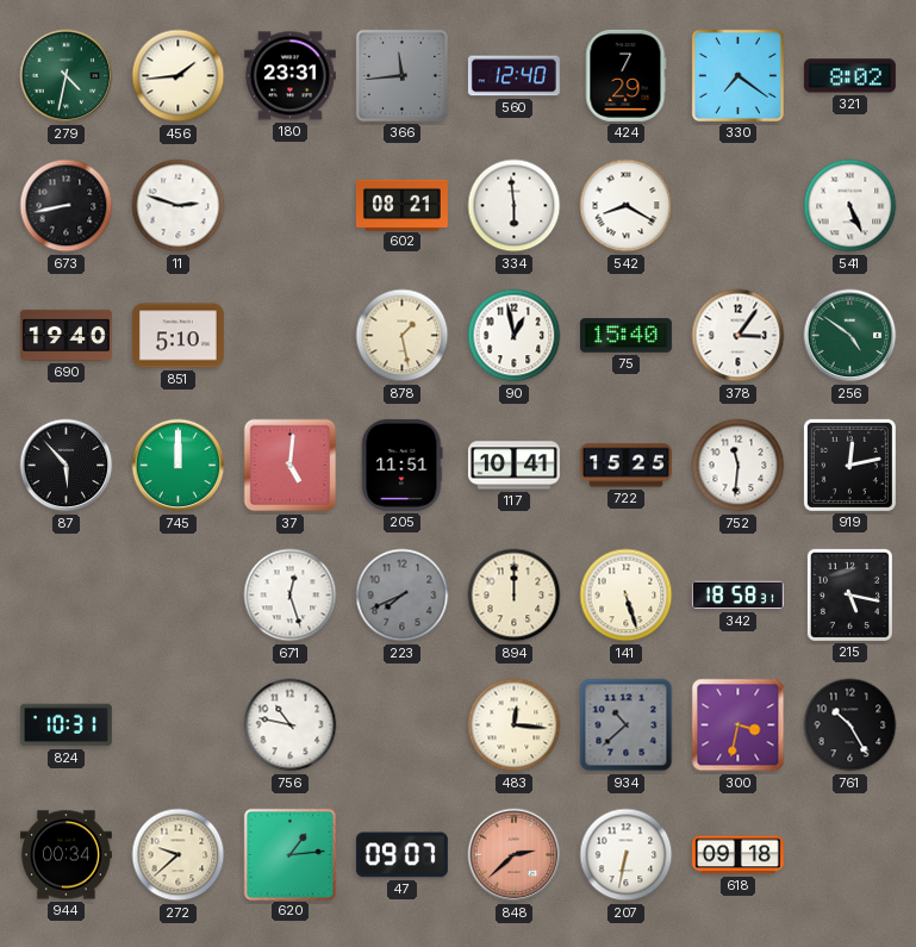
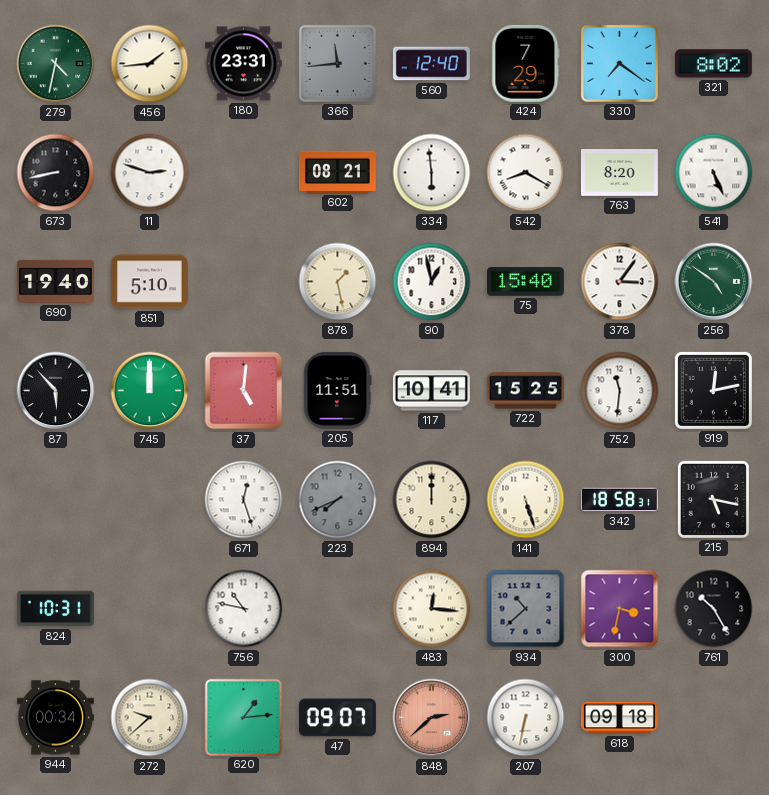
763: none -> 8:20
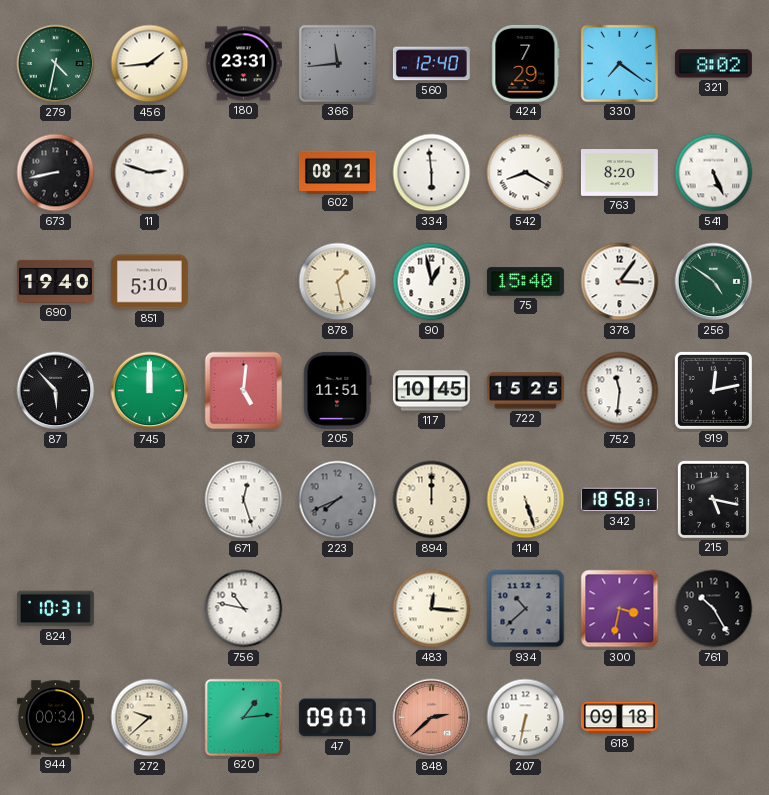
117: 10:41 -> 10:45
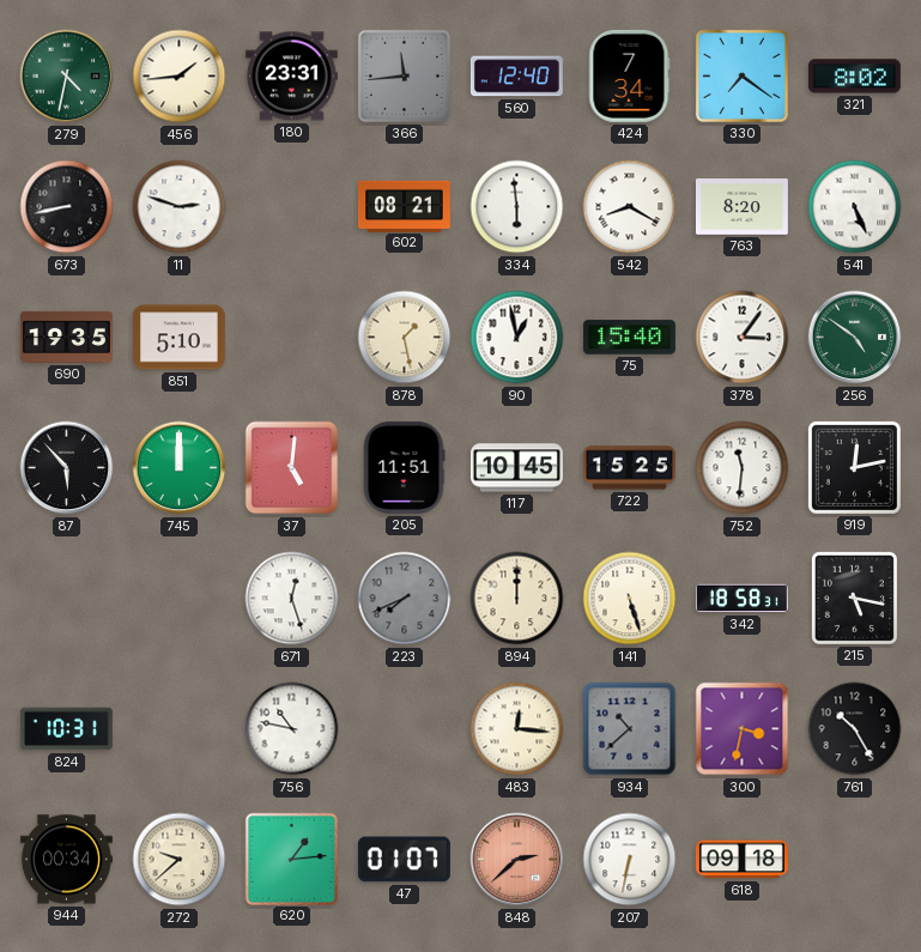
424: 7:29 -> 7:34
690: 19:40 -> 19:35
47: 09:07 -> 01:07
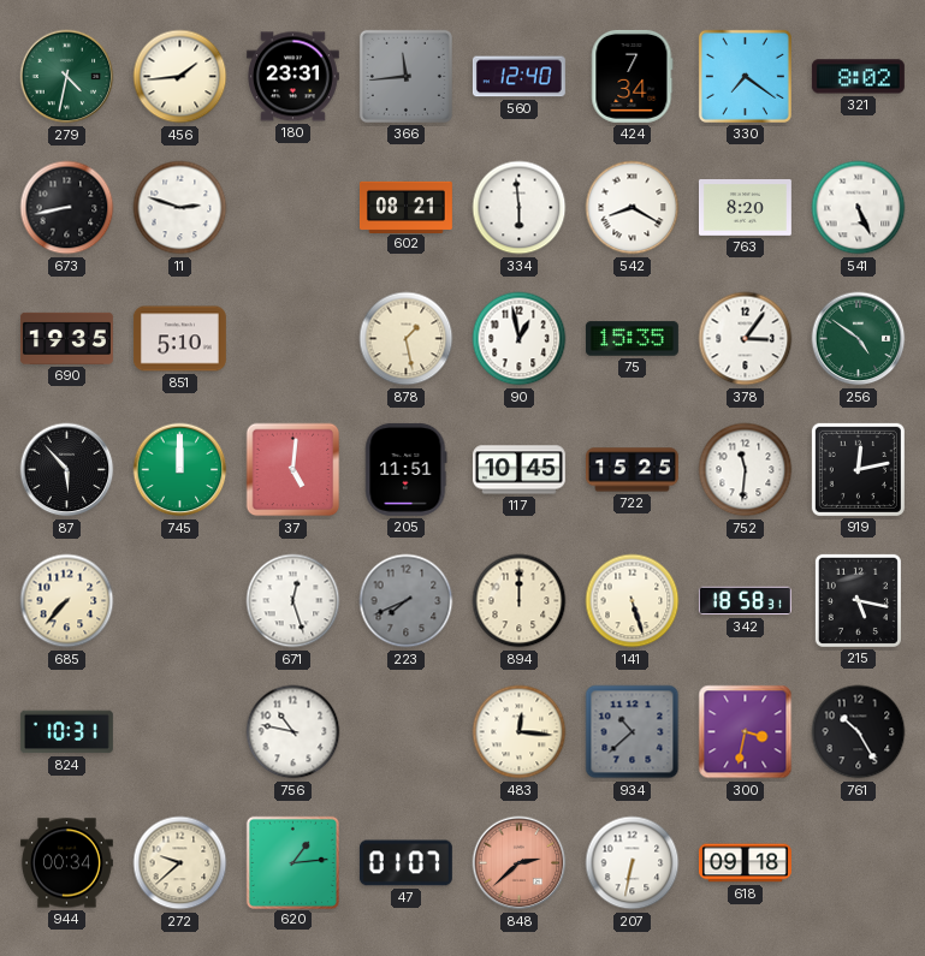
75: 15:40 -> 15:35
685: none -> 7:37
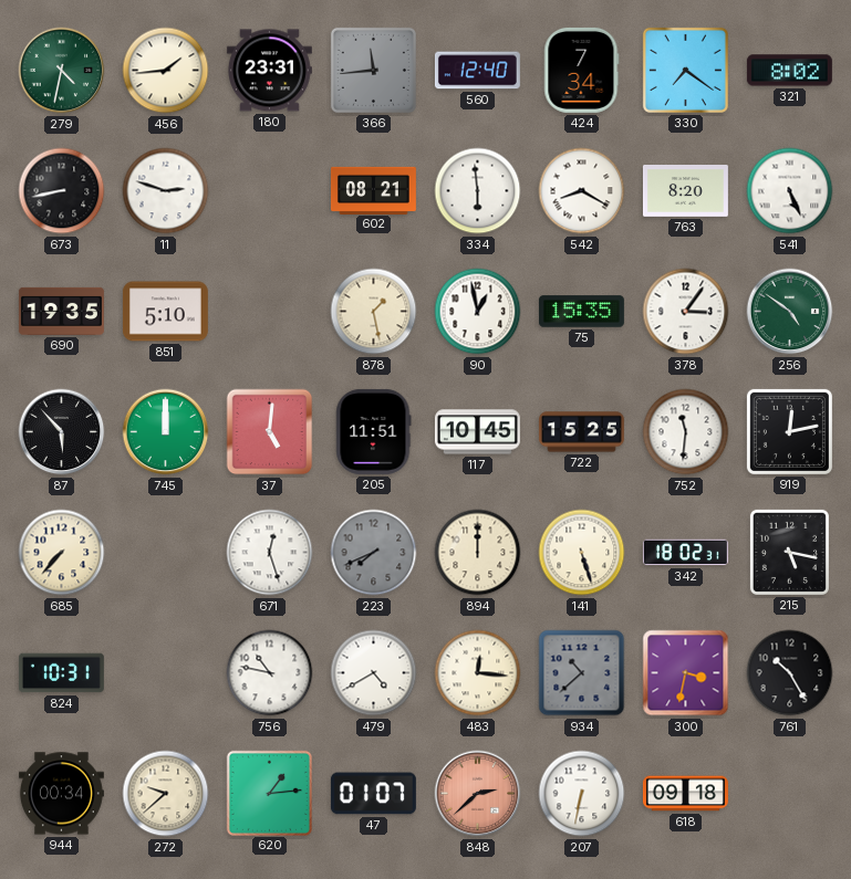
342: 18:58 -> 18:02
479: none -> 4:40
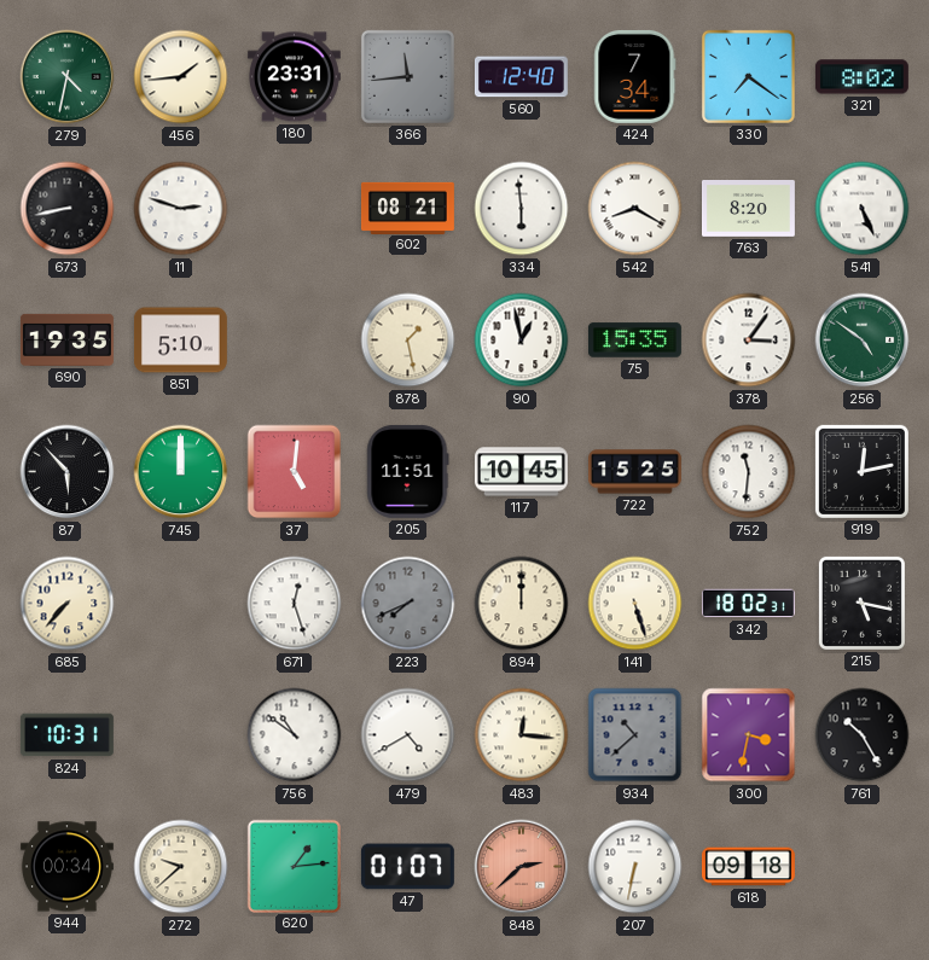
756: 10:47 -> 10:51
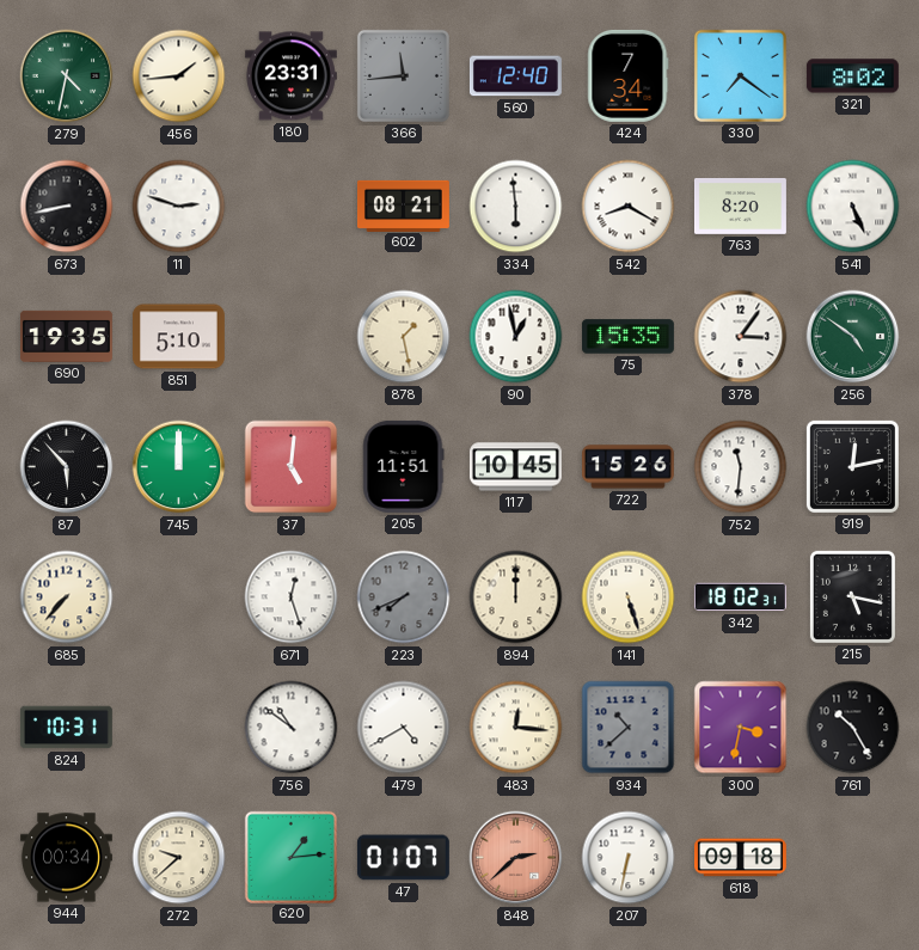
722: 15:25 -> 15:26
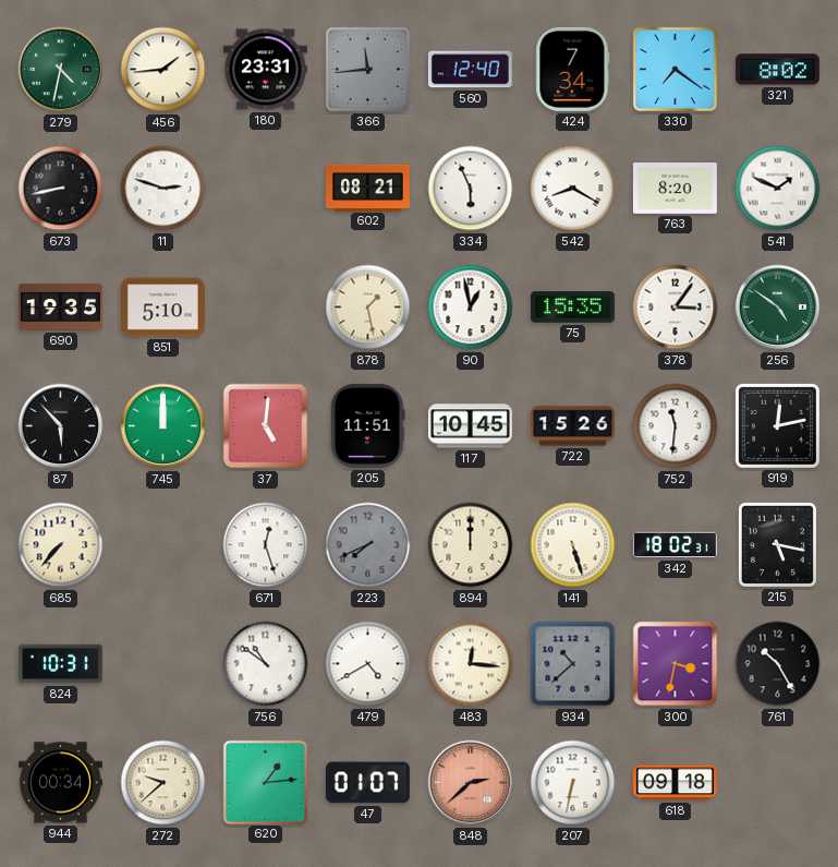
334: 5:59 -> 5:56
541: 5:26 -> 1:49
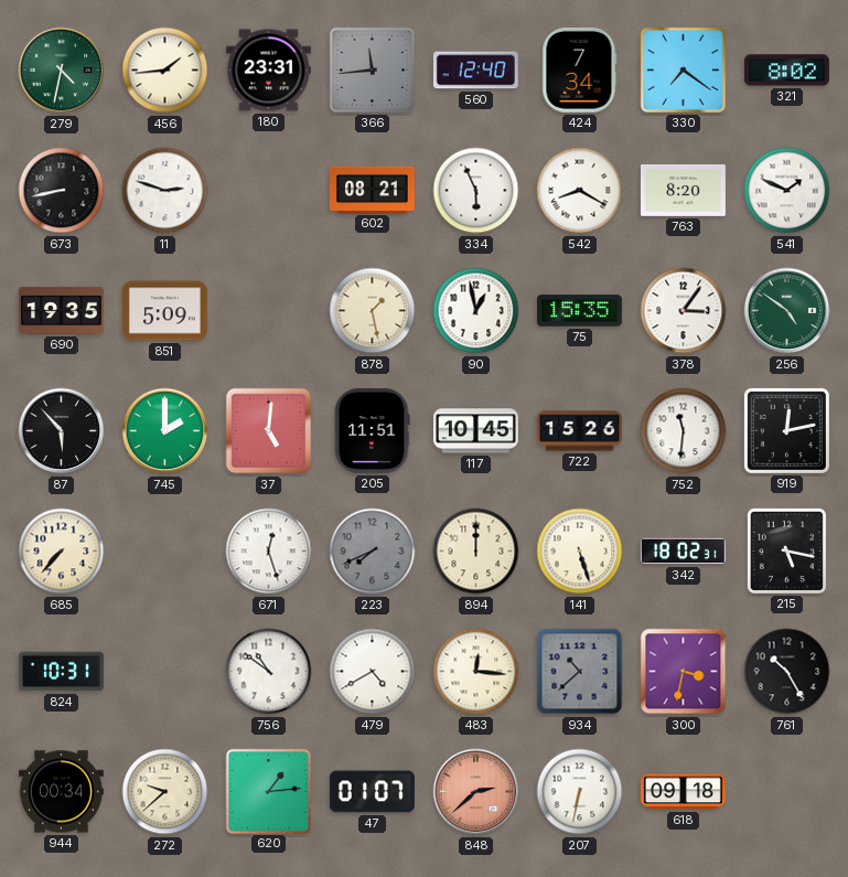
851: 5:10 -> 5:09
745: 12:00 -> 2:00
